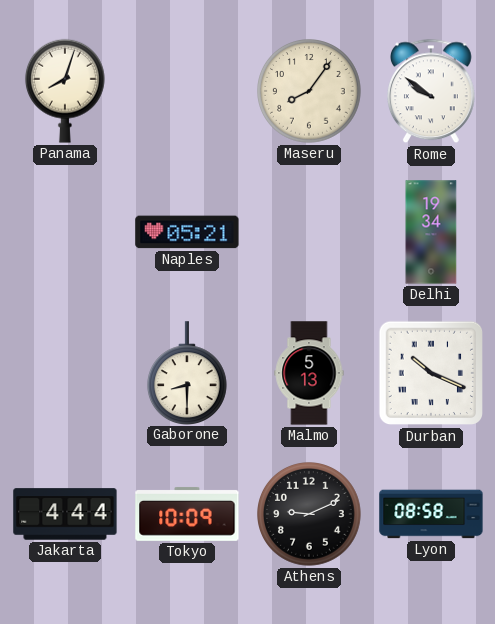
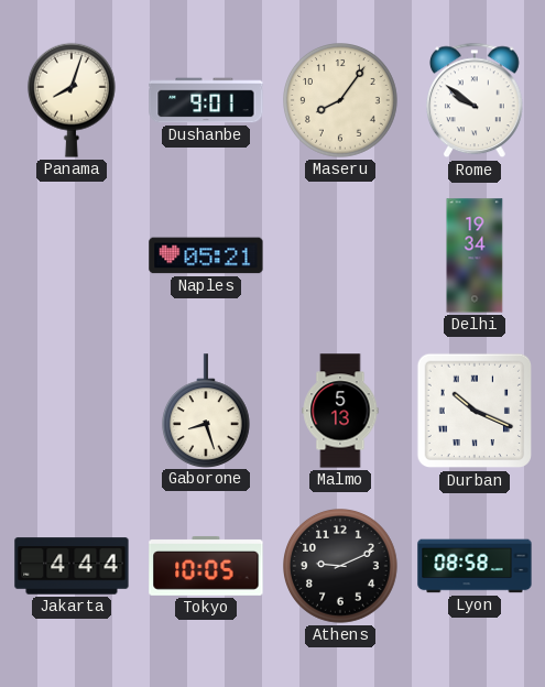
Dushanbe: none -> 9:01
Gaborone: 8:30 -> 8:27
Tokyo: 10:09 -> 10:05
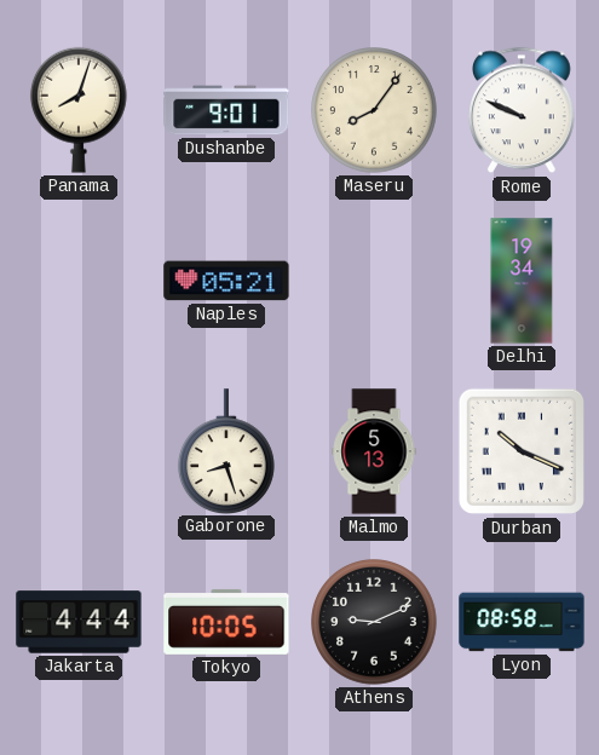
Rome: 9:51 -> 9:49
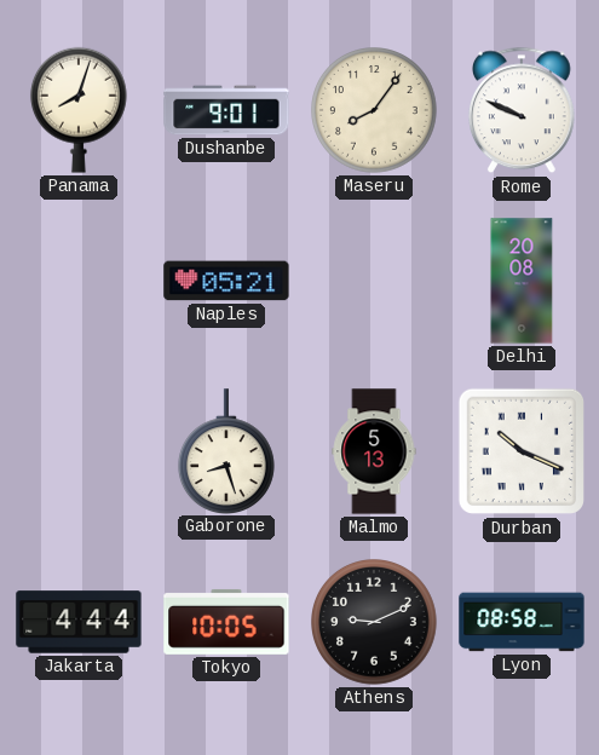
Delhi: 19:34 -> 20:08
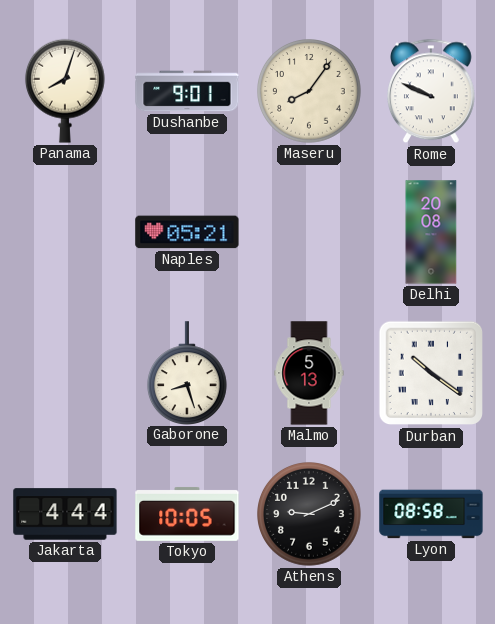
Durban: 10:19 -> 10:21
